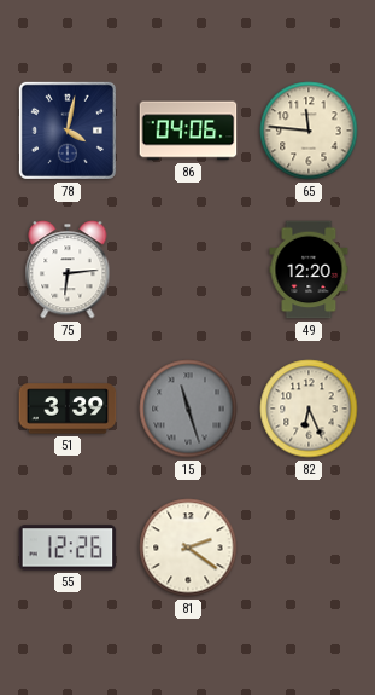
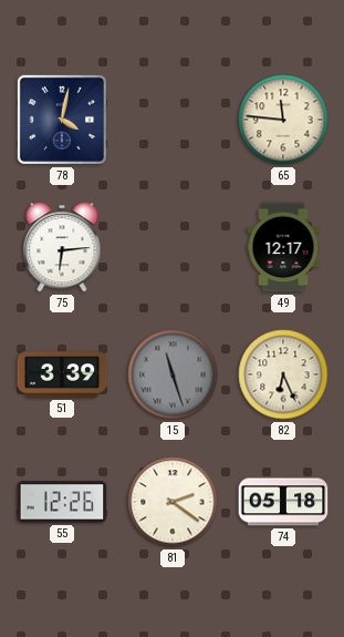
86: 04:06 -> none
49: 12:20 -> 12:17
74: none -> 05:18
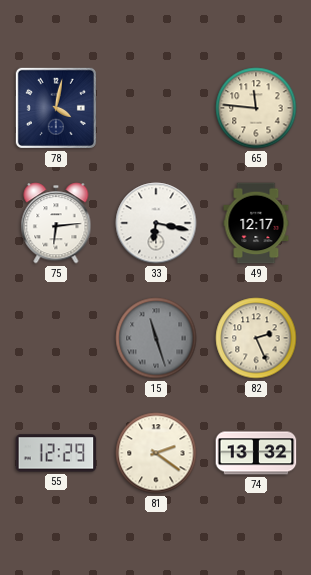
33: none -> 6:17
51: 3:39 -> none
82: 6:26 -> 2:26
55: 12:26 -> 12:29
74: 05:18 -> 13:32
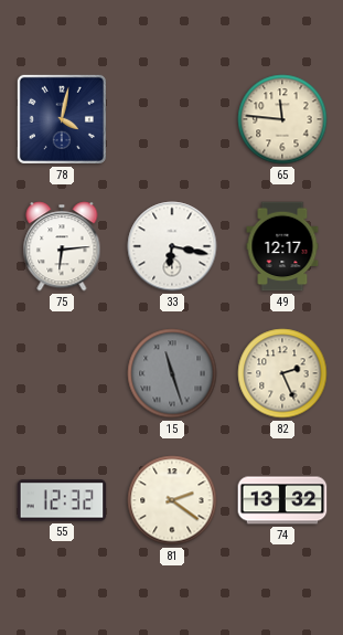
55: 12:29 -> 12:32
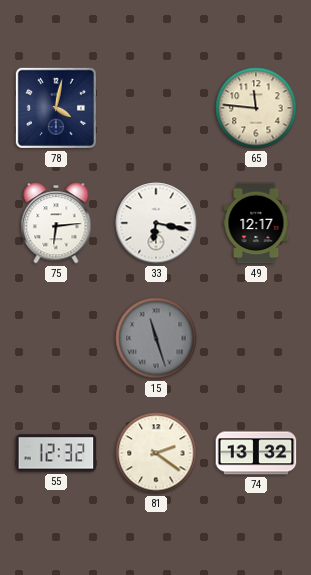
82: 2:26 -> none
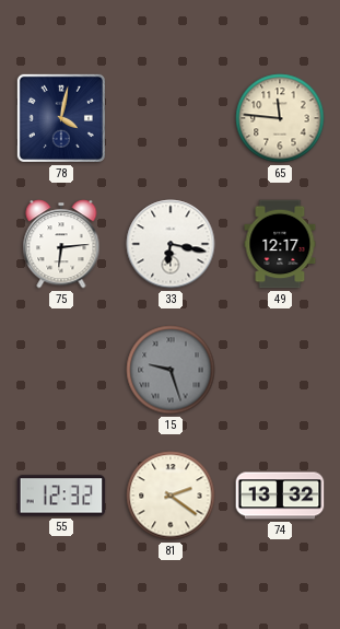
15: 11:27 -> 9:27
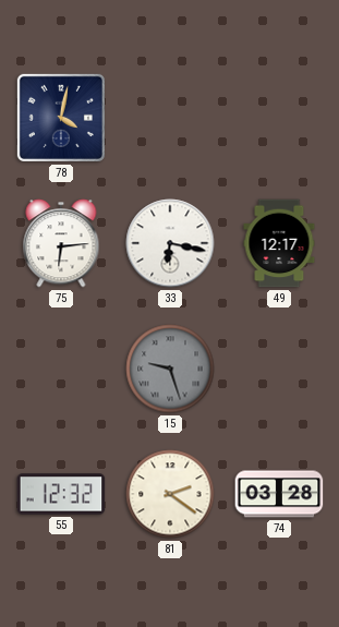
65: 11:46 -> none
74: 13:32 -> 03:28
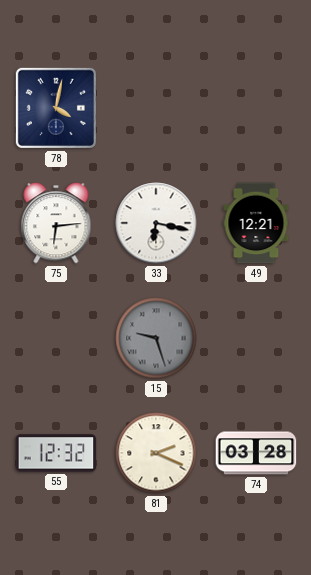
49: 12:17 -> 12:21
81: 2:21 -> 2:19
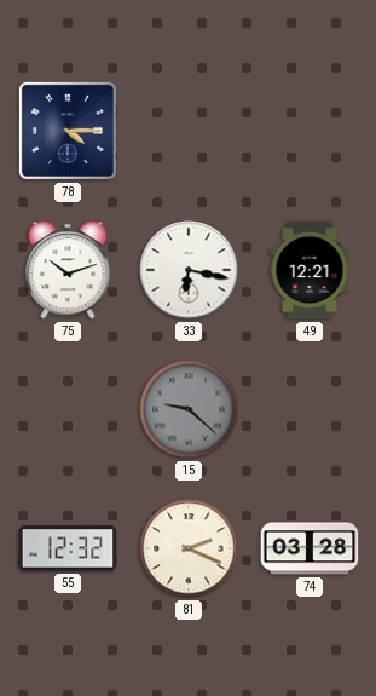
78: 4:02 -> 4:15
75: 6:14 -> 10:12
15: 9:27 -> 9:22
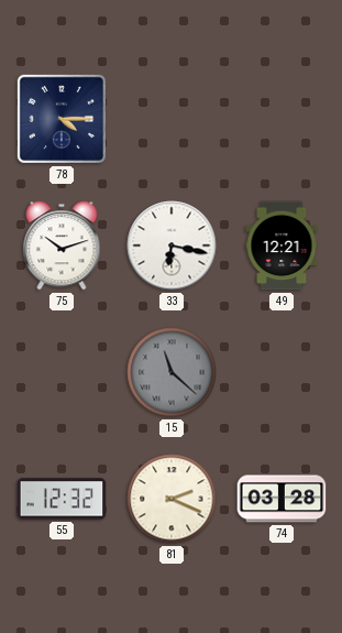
15: 9:22 -> 11:22
